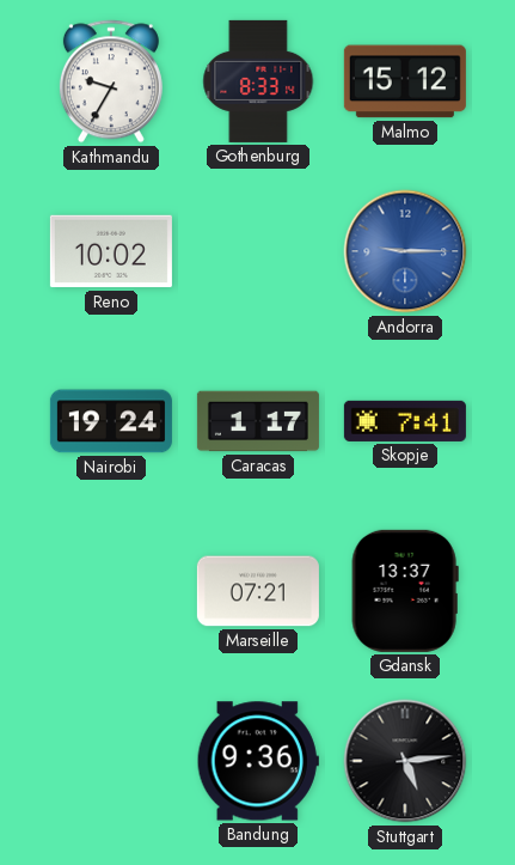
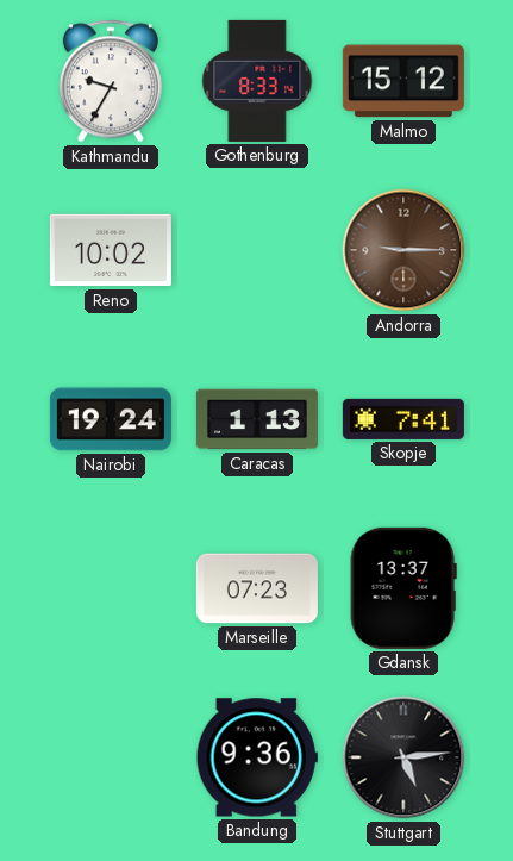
Andorra dial: blue -> brown
Caracas: 1:17 -> 1:13
Marseille: 07:21 -> 07:23
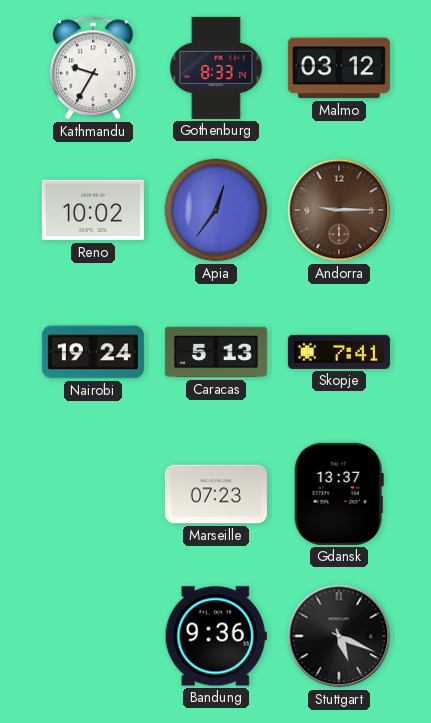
Malmo: 15:12 -> 03:12
Apia: none -> 12:36
Caracas: 1:13 -> 5:13
Stuttgart: 5:14 -> 5:19
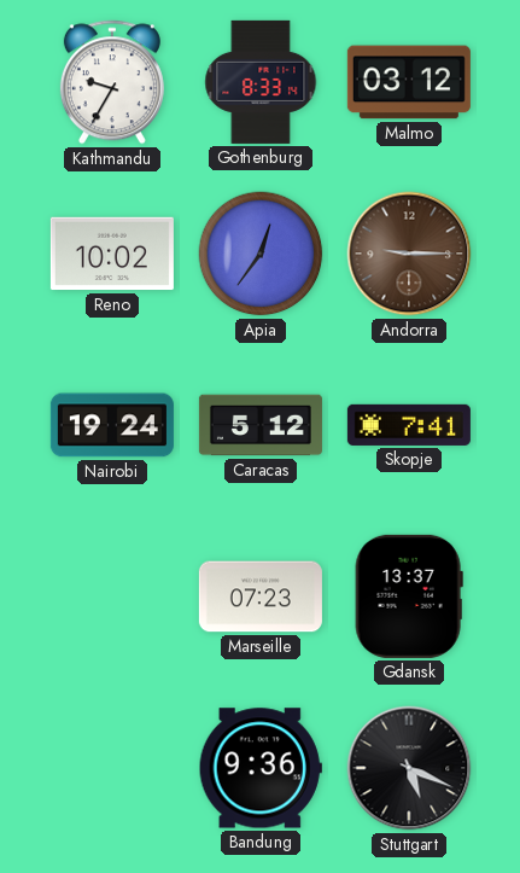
Caracas: 5:13 -> 5:12
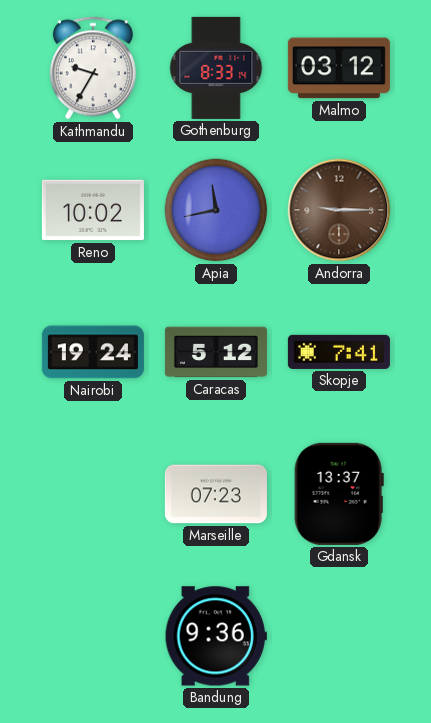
Apia: 12:36 -> 11:43
Stuttgart: 5:19 -> none
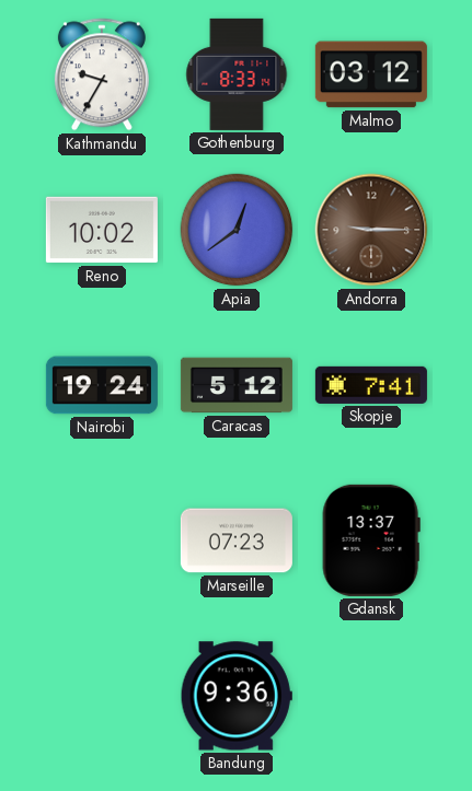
Apia: 11:43 -> 12:39
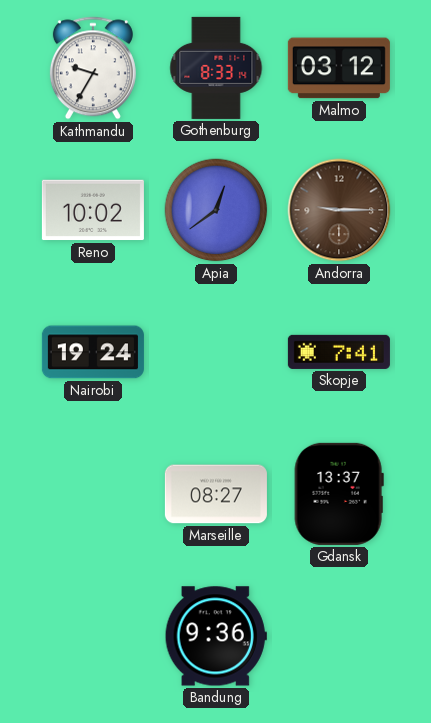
Caracas: 5:12 -> none
Marseille: 07:23 -> 08:27
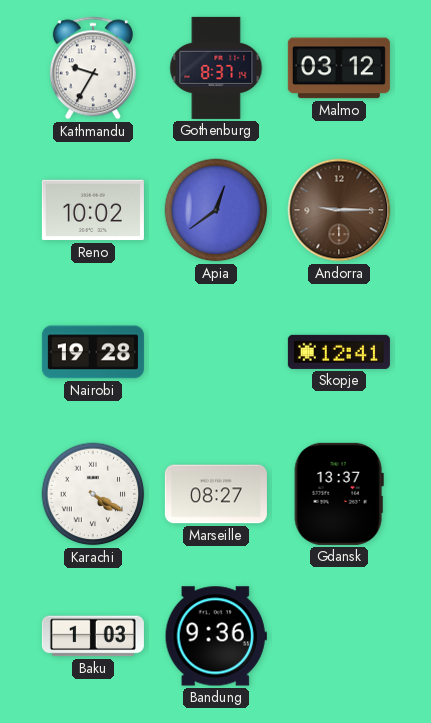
Gothenburg: 8:33 -> 8:37
Nairobi: 19:24 -> 19:28
Skopje: 7:41 -> 12:41
Karachi: none -> 4:20
Baku: none -> 1:03
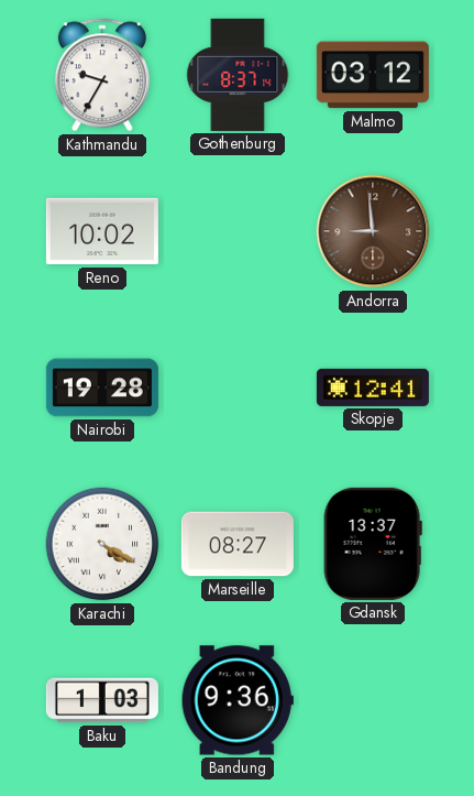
Apia: 12:39 -> none
Andorra: 9:15 -> 8:59
